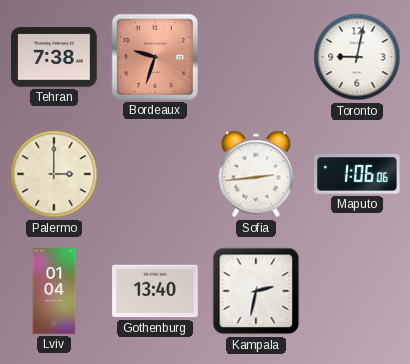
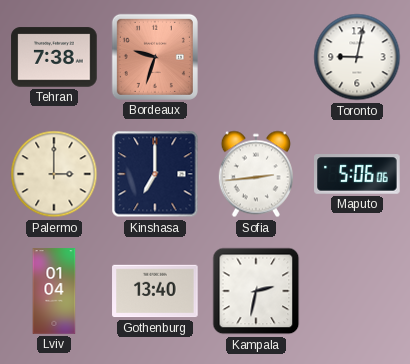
Kinshasa: none -> 7:00
Maputo: 1:06 -> 5:06
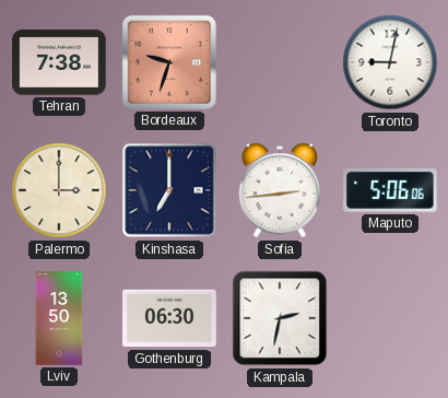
Lviv: 01:04 -> 13:50
Gothenburg: 13:40 -> 06:30
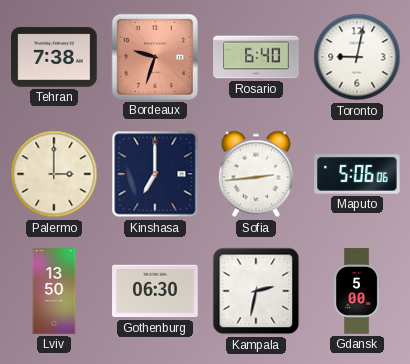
Rosario: none -> 6:40
Gdansk: none -> 5:00
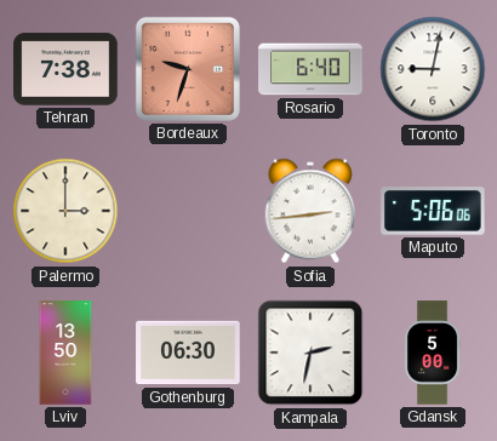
Kinshasa: 7:00 -> none
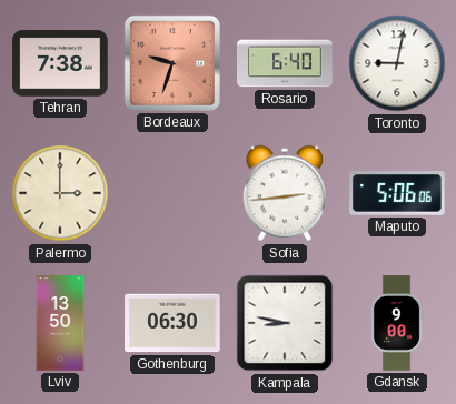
Kampala: 2:32 -> 8:47
Gdansk: 5:00 -> 9:00
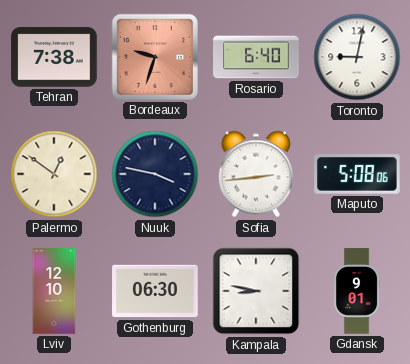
Palermo: 3:00 -> 12:51
Nuuk: none -> 3:47
Maputo: 5:06 -> 5:08
Lviv: 13:50 -> 12:10
Gdansk: 9:00 -> 9:01
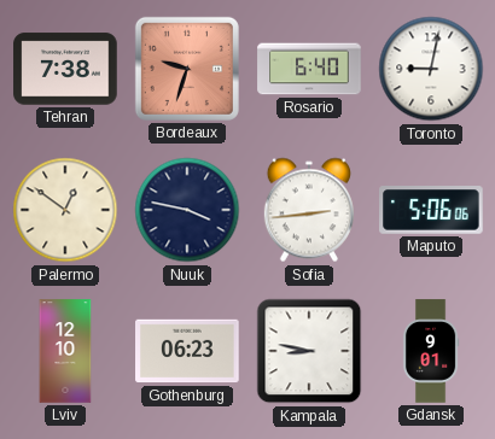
Maputo: 5:08 -> 5:06
Gothenburg: 06:30 -> 06:23
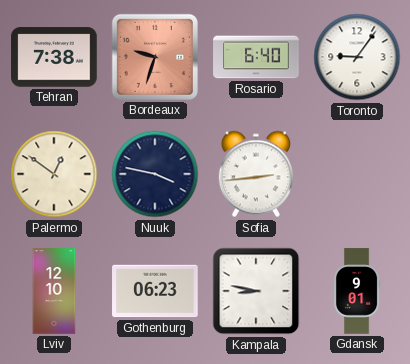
Toronto: 9:02 -> 9:06
Maputo: 5:06 -> none
